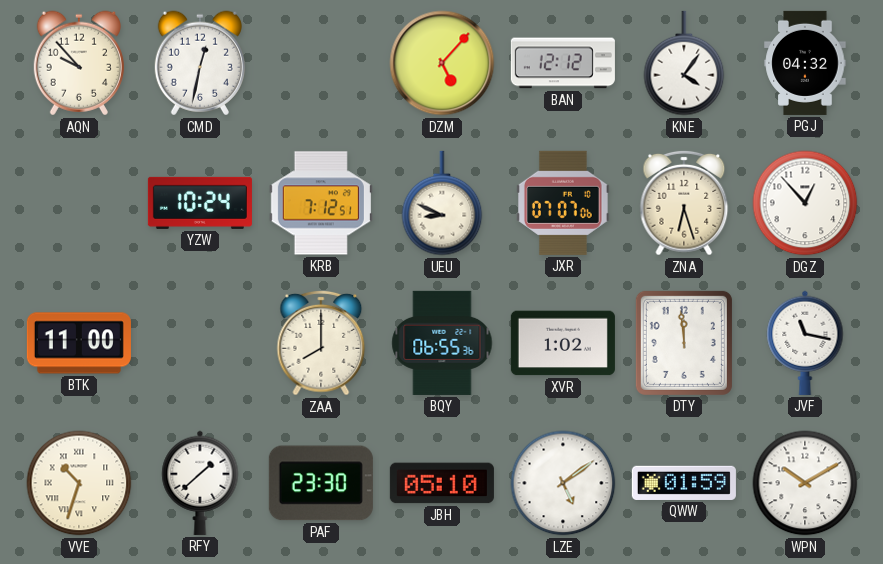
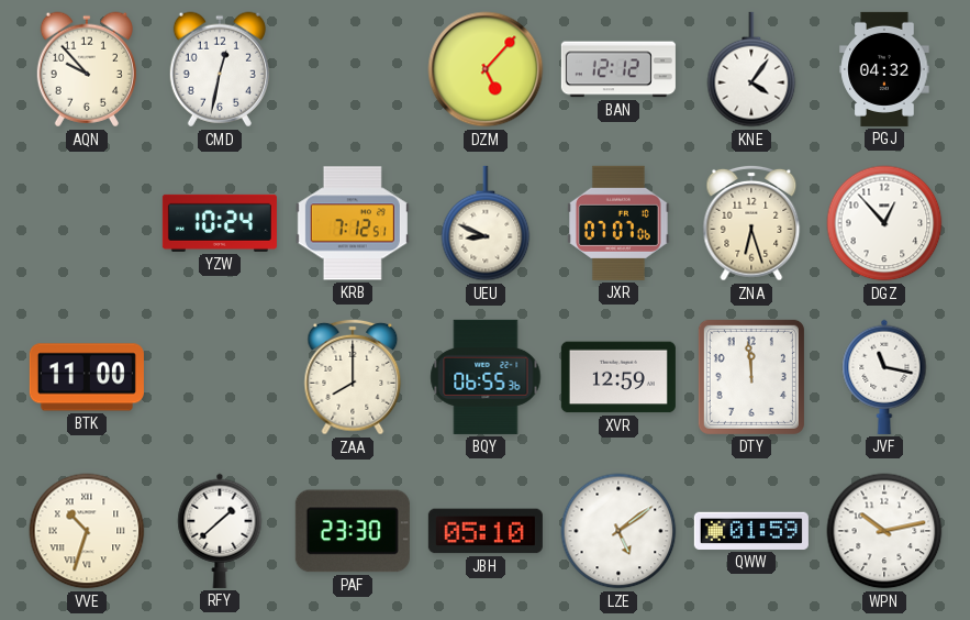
XVR: 1:02 -> 12:59
WPN: 10:10 -> 10:13
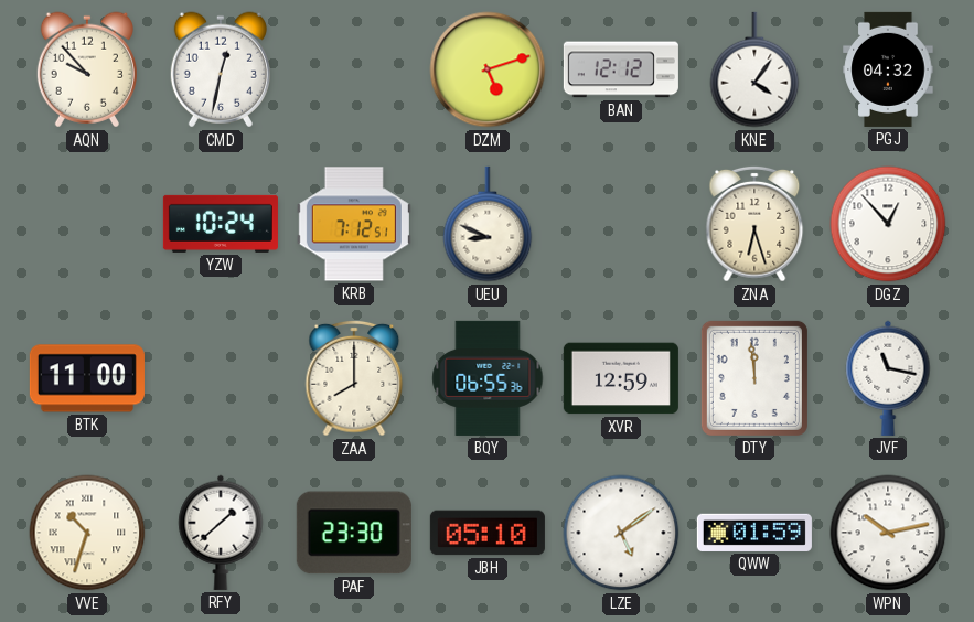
DZM: 5:07 -> 5:12
JXR: 07:07 -> none
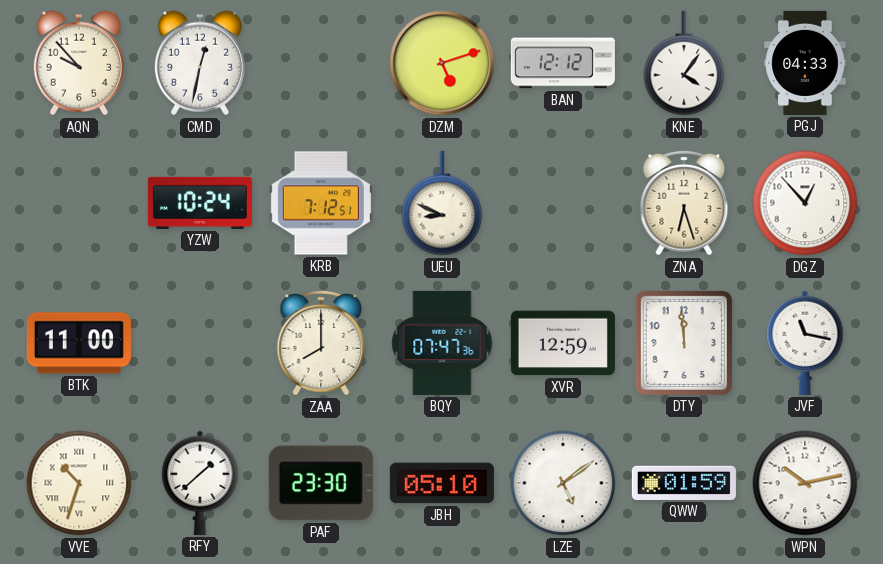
PGJ: 04:32 -> 04:33
BQY: 06:55 -> 07:47
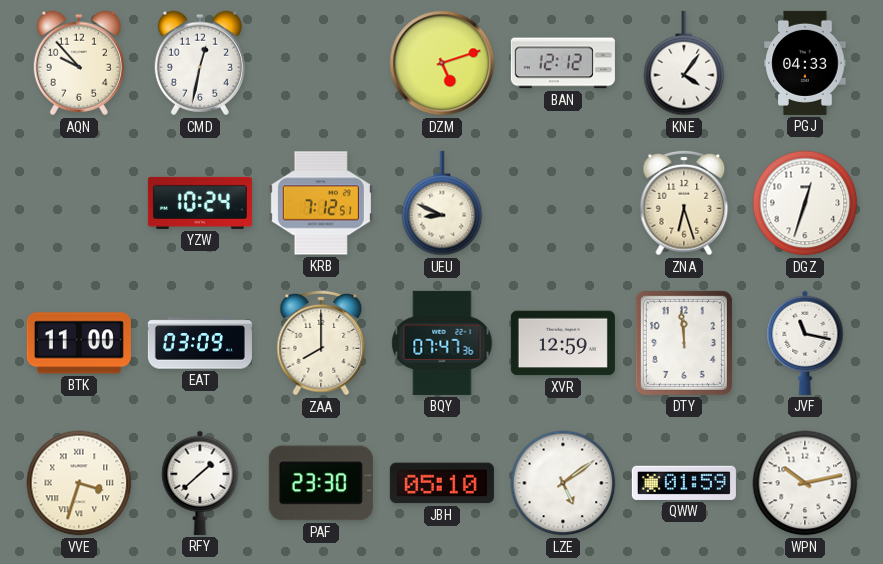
DGZ: 12:53 -> 12:33
EAT: none -> 03:09
VVE: 10:33 -> 3:33
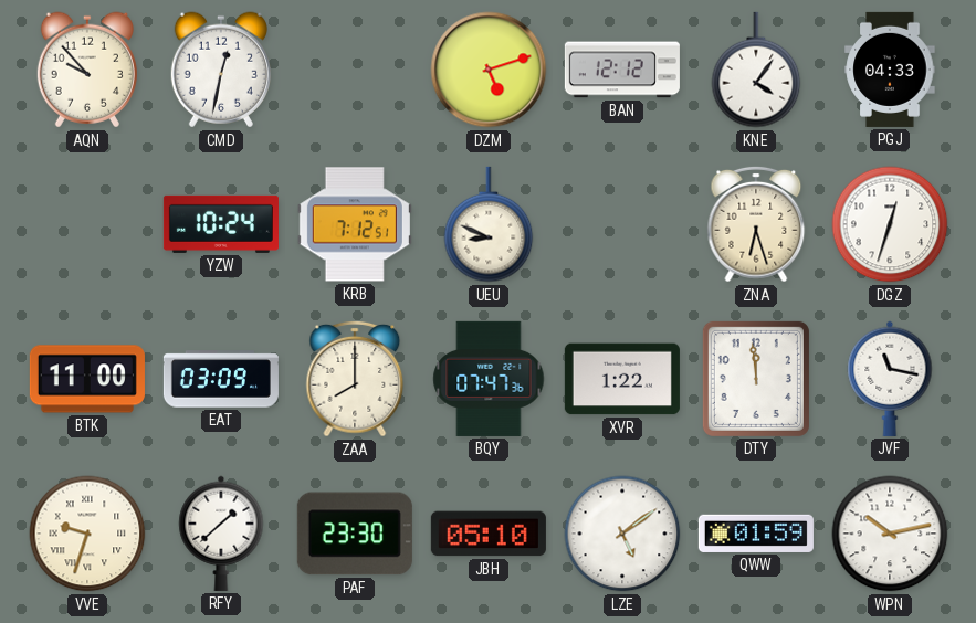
XVR: 12:59 -> 1:22
VVE: 3:33 -> 9:33
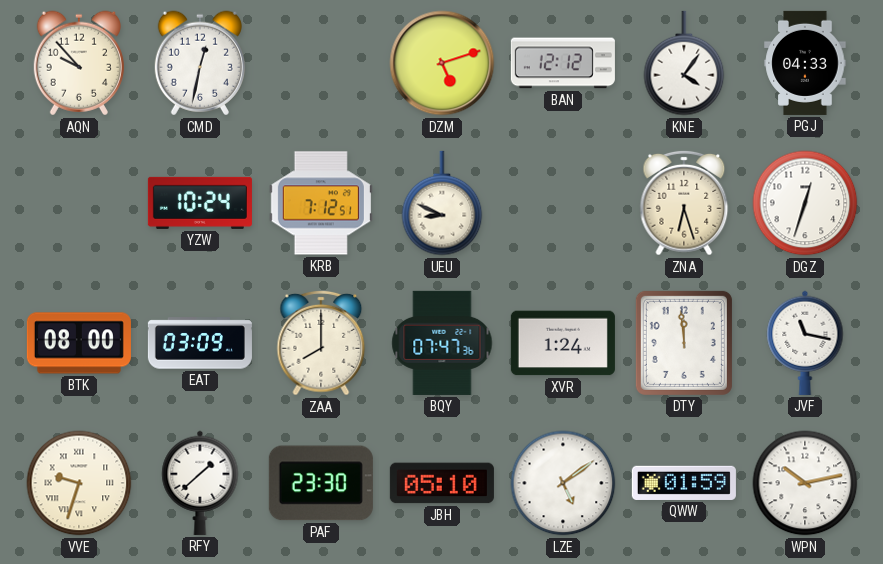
BTK: 11:00 -> 08:00
XVR: 1:22 -> 1:24
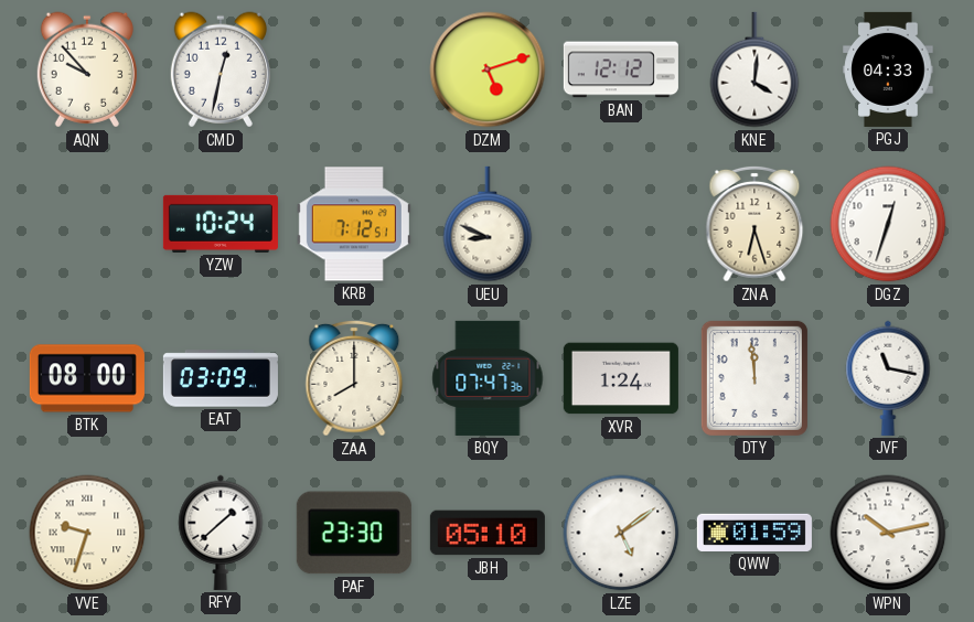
KNE: 4:06 -> 4:01
